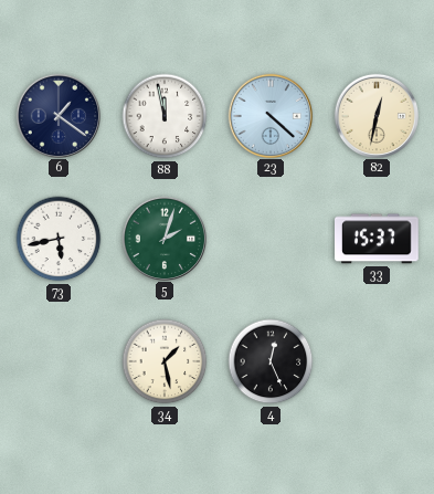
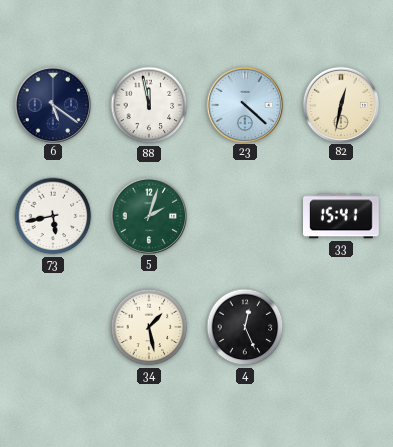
6: 1:21 -> 5:21
33: 15:37 -> 15:41
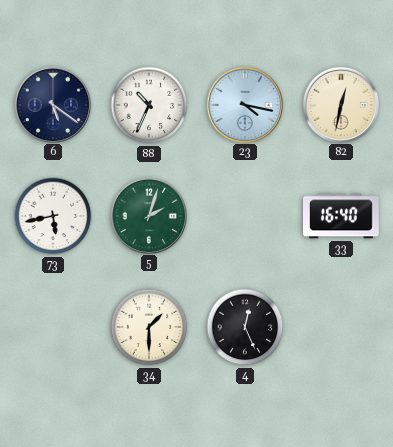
88: 11:58 -> 10:34
23: 4:22 -> 4:17
33: 15:41 -> 16:40
34: 1:28 -> 1:30
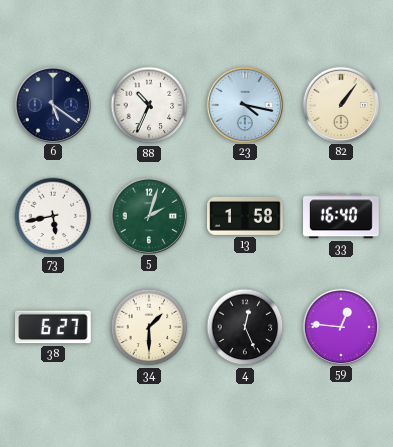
82: 12:32 -> 1:06
13: none -> 1:58
38: none -> 6:27
59: none -> 12:46
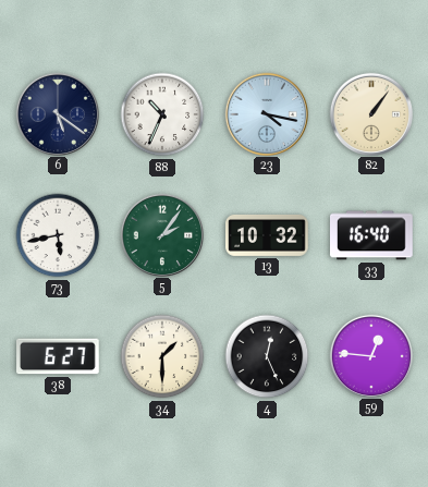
5: 2:03 -> 2:06
13: 1:58 -> 10:32
